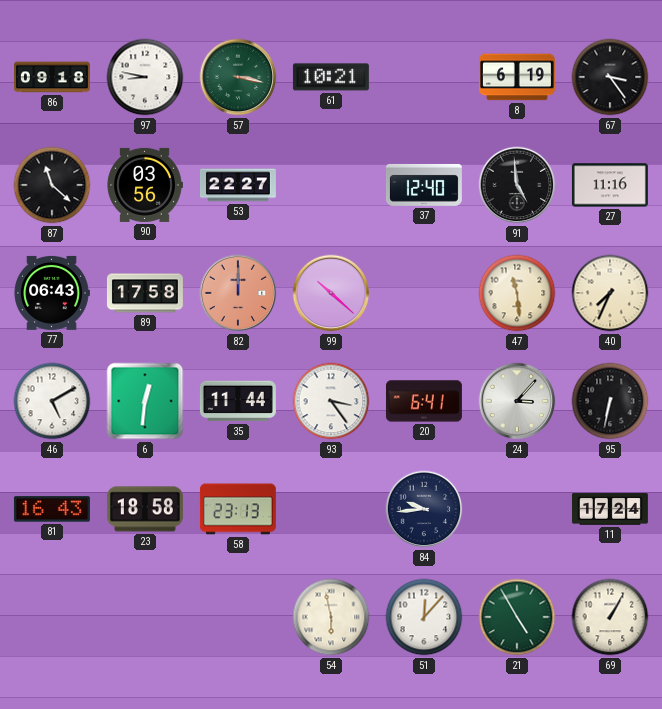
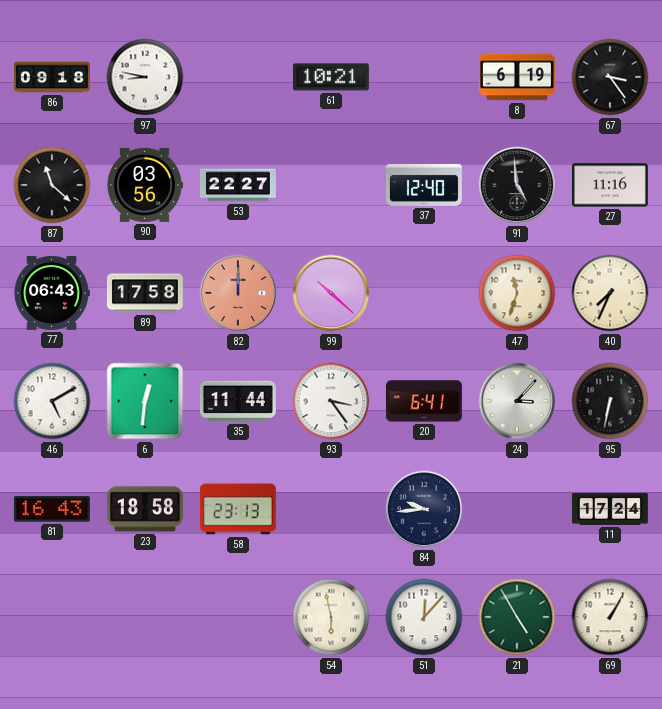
57: 3:17 -> none
47: 11:29 -> 11:33
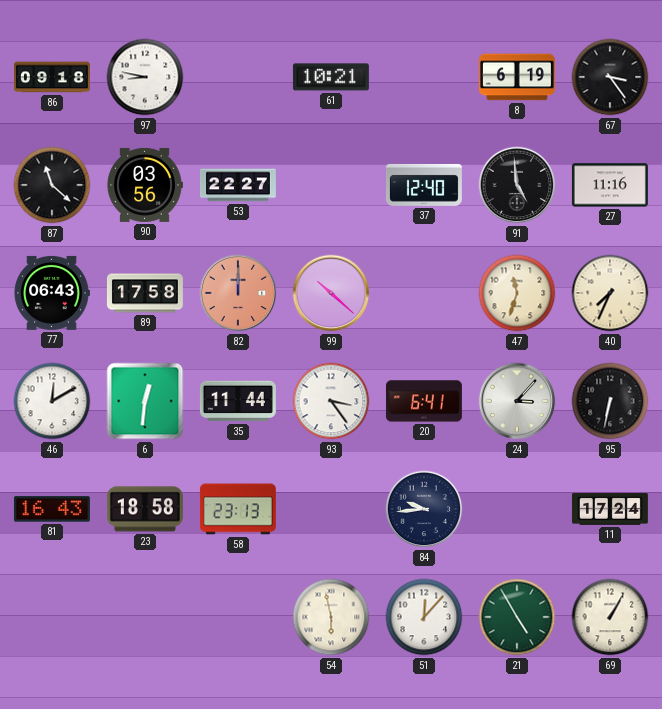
46: 5:10 -> 12:10
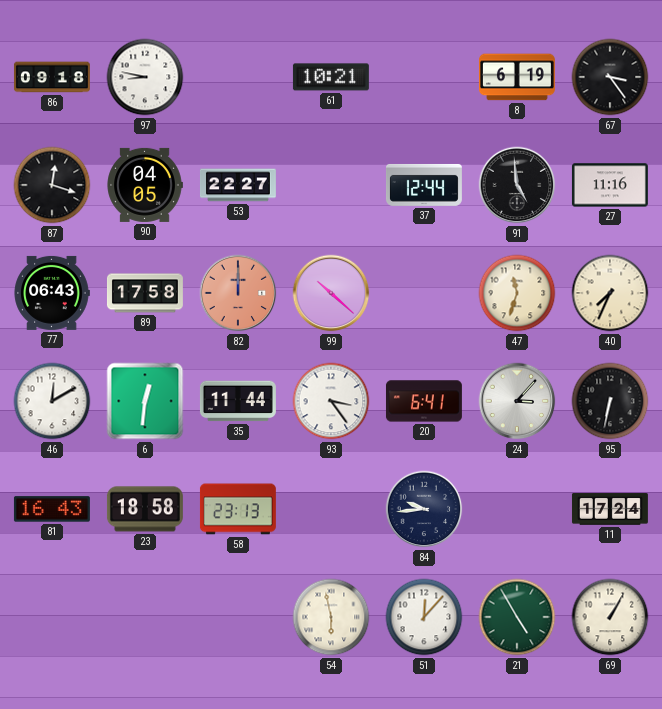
87: 11:22 -> 12:18
90: 03:56 -> 04:05
37: 12:40 -> 12:44
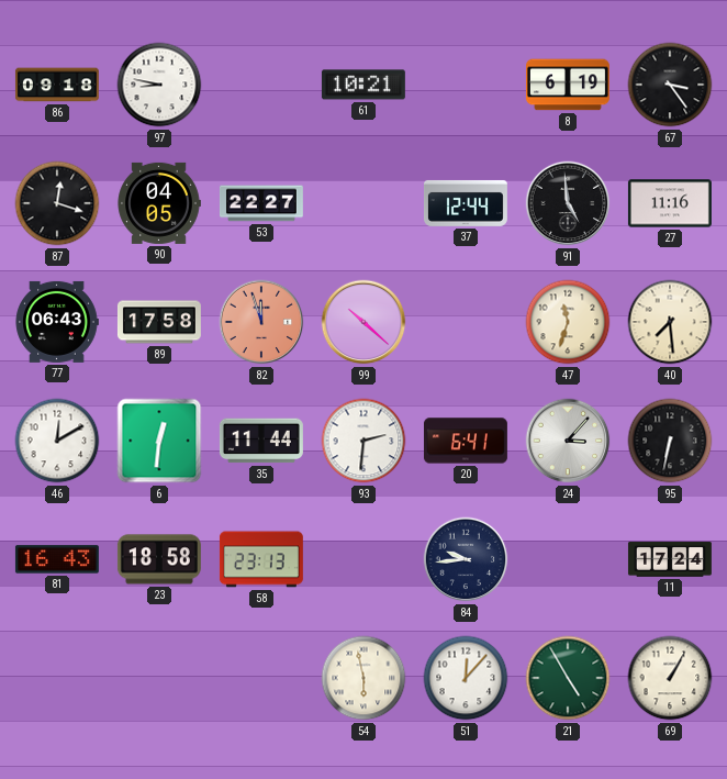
82: 12:00 -> 11:57
40: 7:34 -> 7:29
93: 3:24 -> 2:31
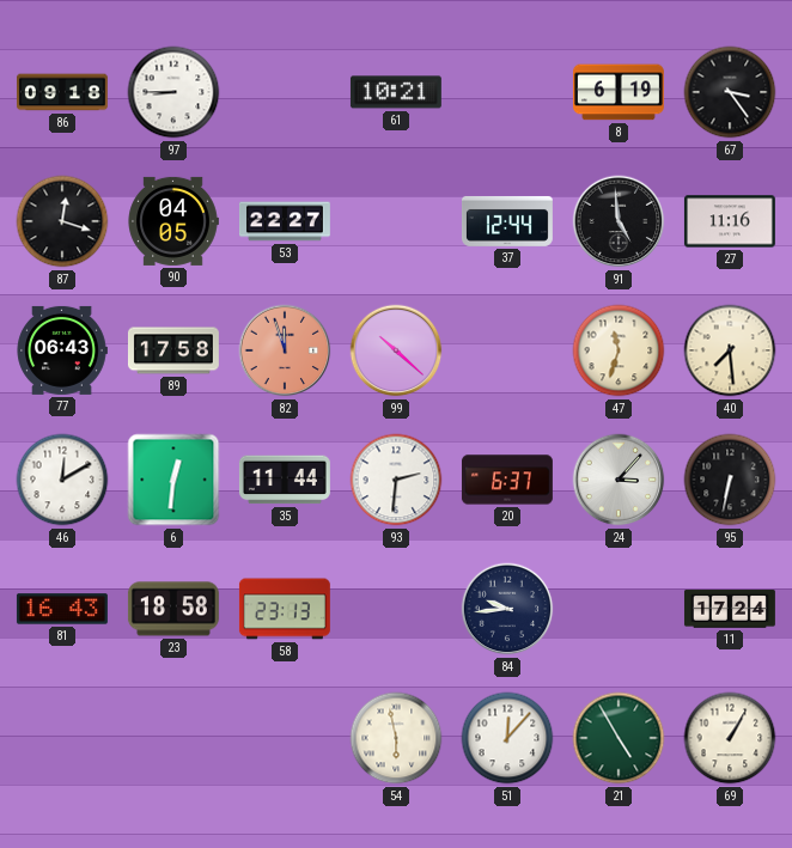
97: 8:47 -> 8:45
20: 6:41 -> 6:37
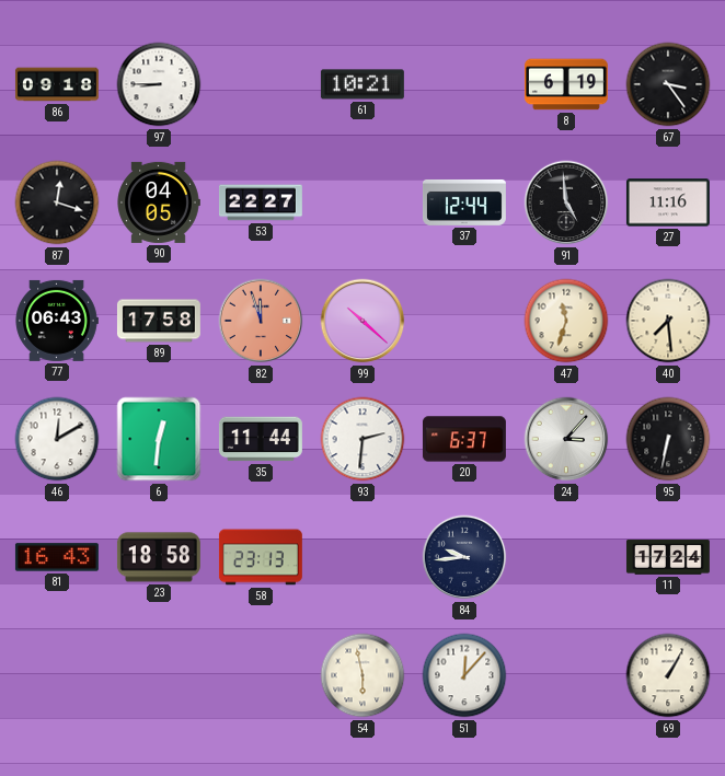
21: 4:55 -> none
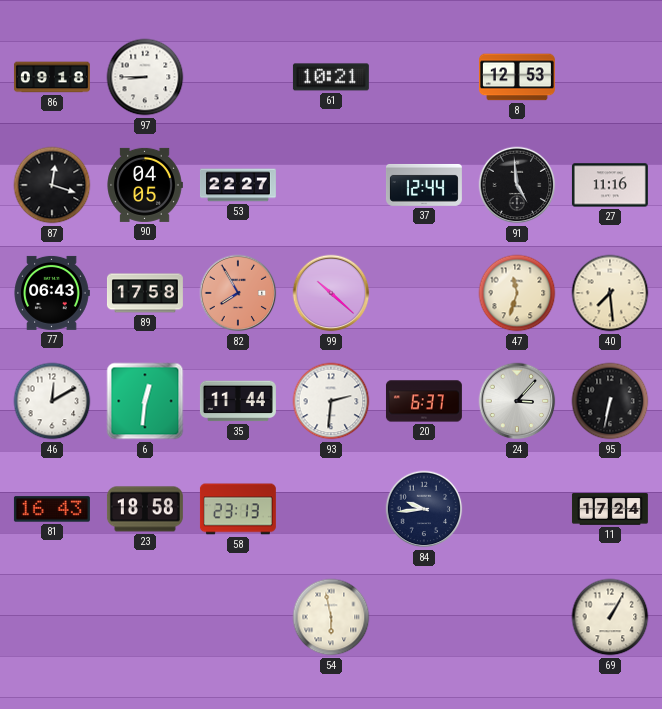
8: 6:19 -> 12:53
67: 3:24 -> none
82: 11:57 -> 7:55
51: 12:07 -> none
